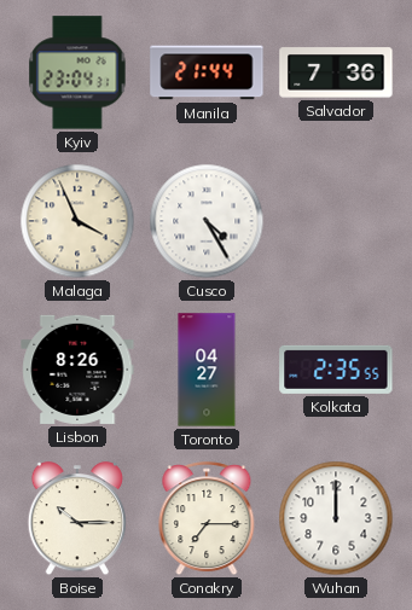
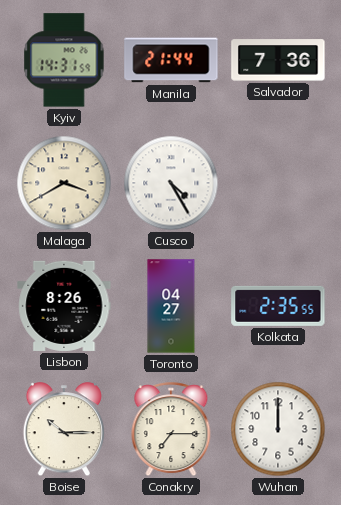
Kyiv: 23:04 -> 14:31
Malaga: 3:56 -> 3:40
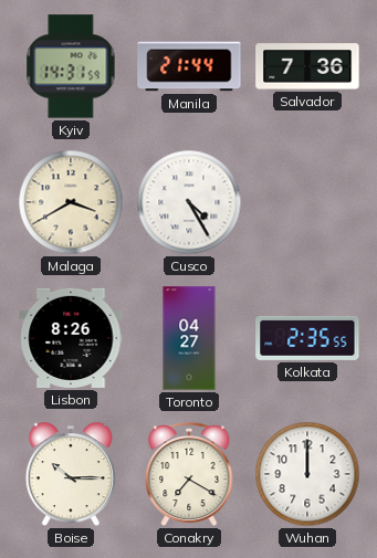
Conakry: 7:15 -> 7:20
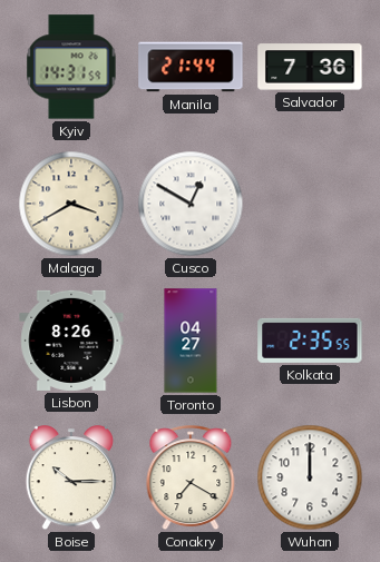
Cusco: 4:25 -> 12:50
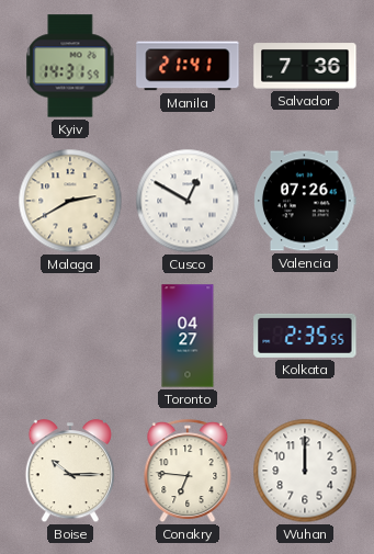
Manila: 21:44 -> 21:41
Malaga: 3:40 -> 2:40
Valencia: none -> 07:26
Lisbon: 8:26 -> none
Conakry: 7:20 -> 6:46
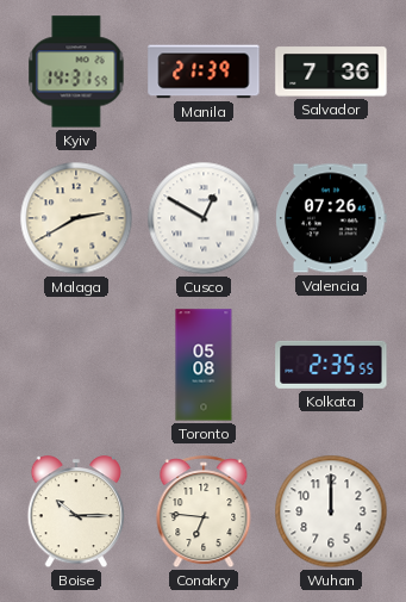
Manila: 21:41 -> 21:39
Toronto: 04:27 -> 05:08
